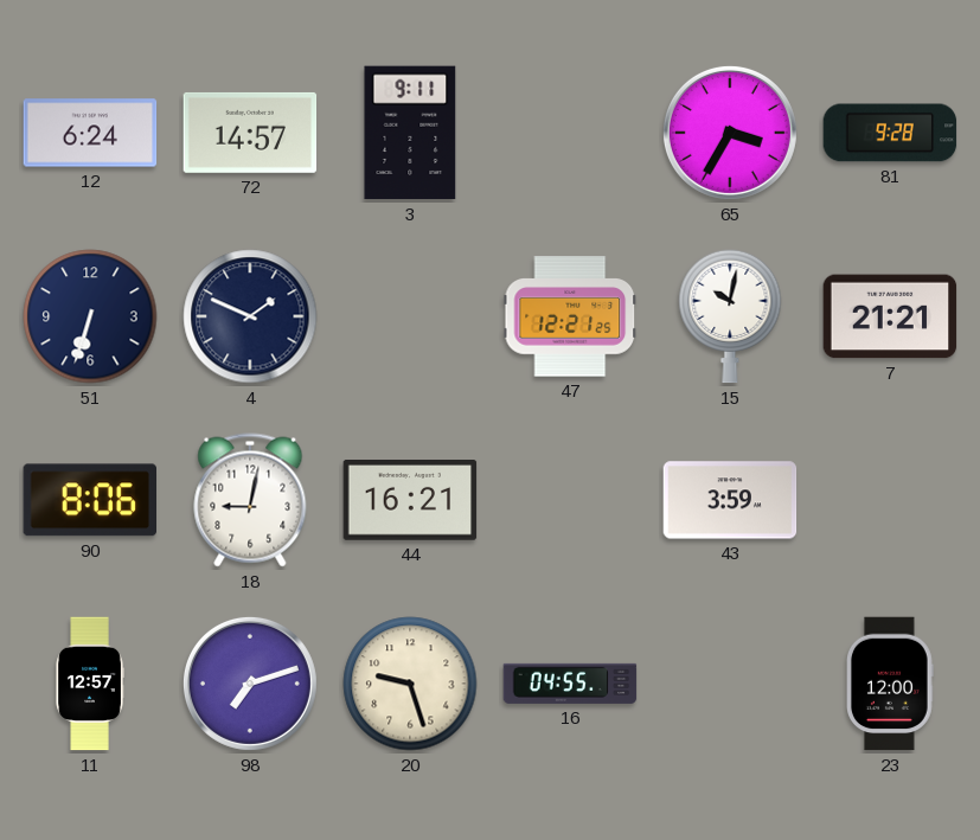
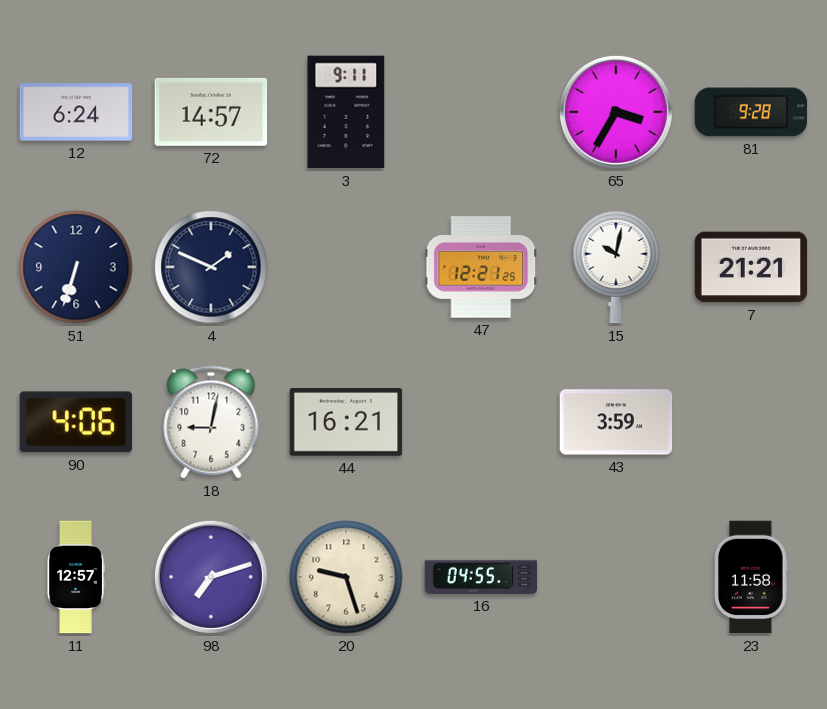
90: 8:06 -> 4:06
23: 12:00 -> 11:58
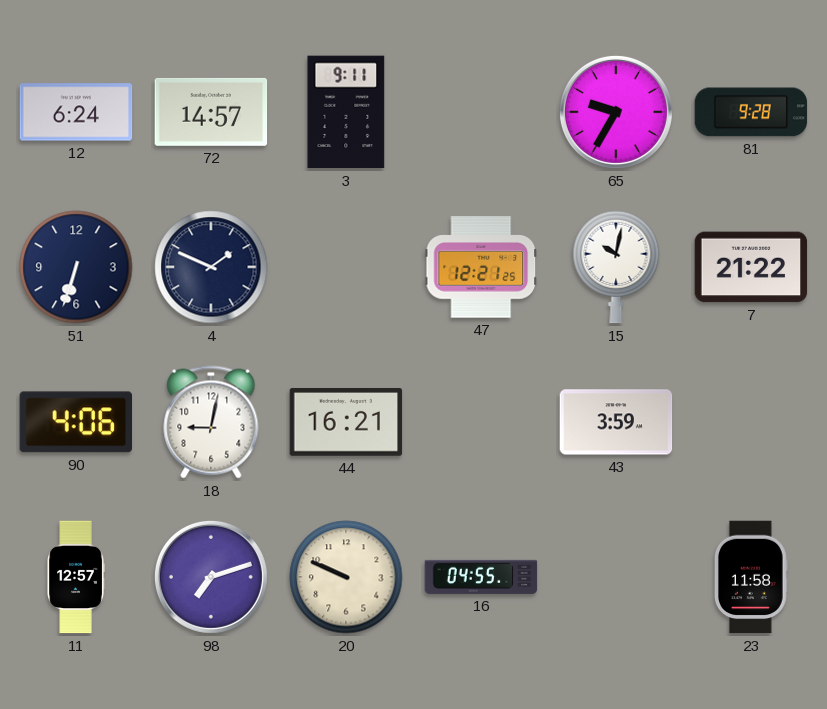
65: 3:35 -> 9:35
7: 21:21 -> 21:22
20: 9:27 -> 9:49
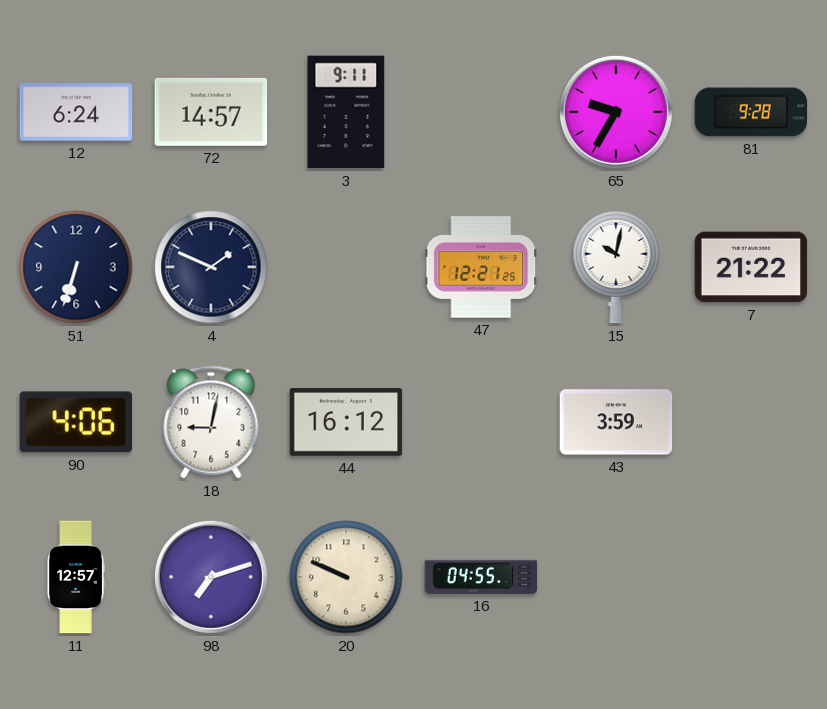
44: 16:21 -> 16:12
23: 11:58 -> none
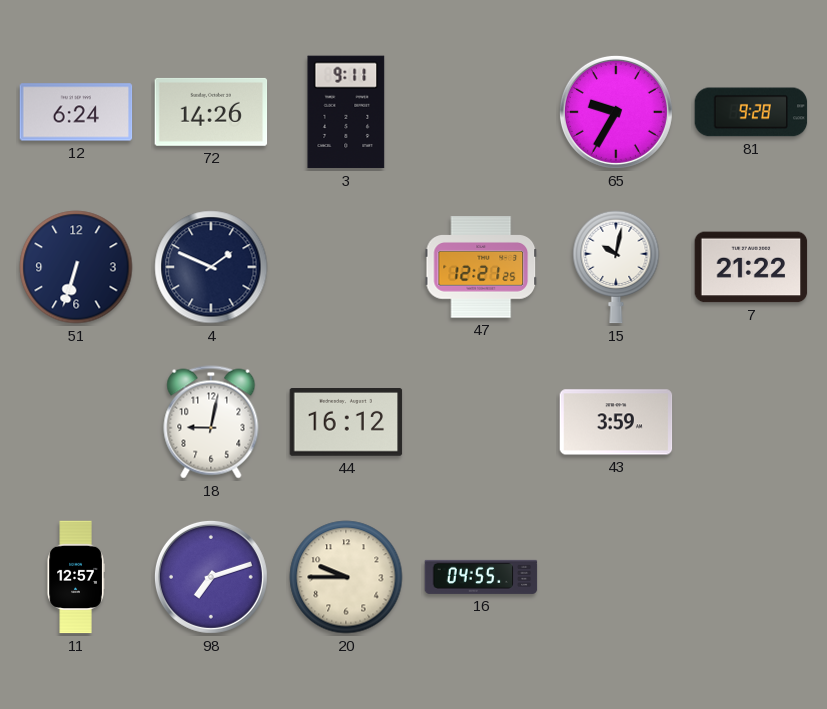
72: 14:57 -> 14:26
90: 4:06 -> none
20: 9:49 -> 9:45
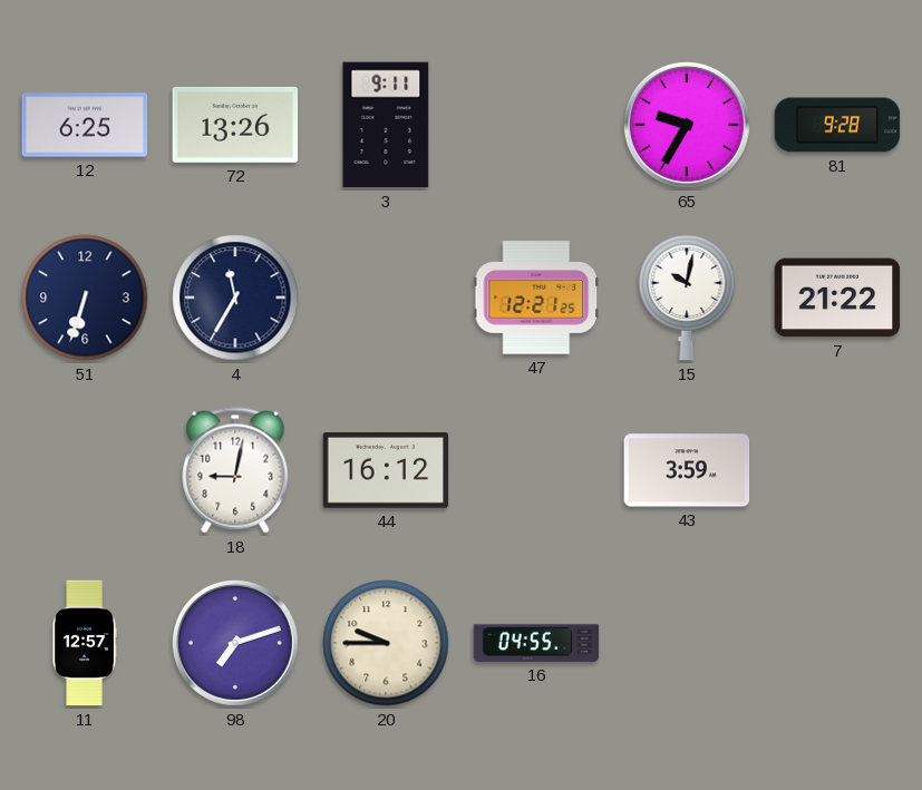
12: 6:24 -> 6:25
72: 14:26 -> 13:26
4: 1:49 -> 11:35
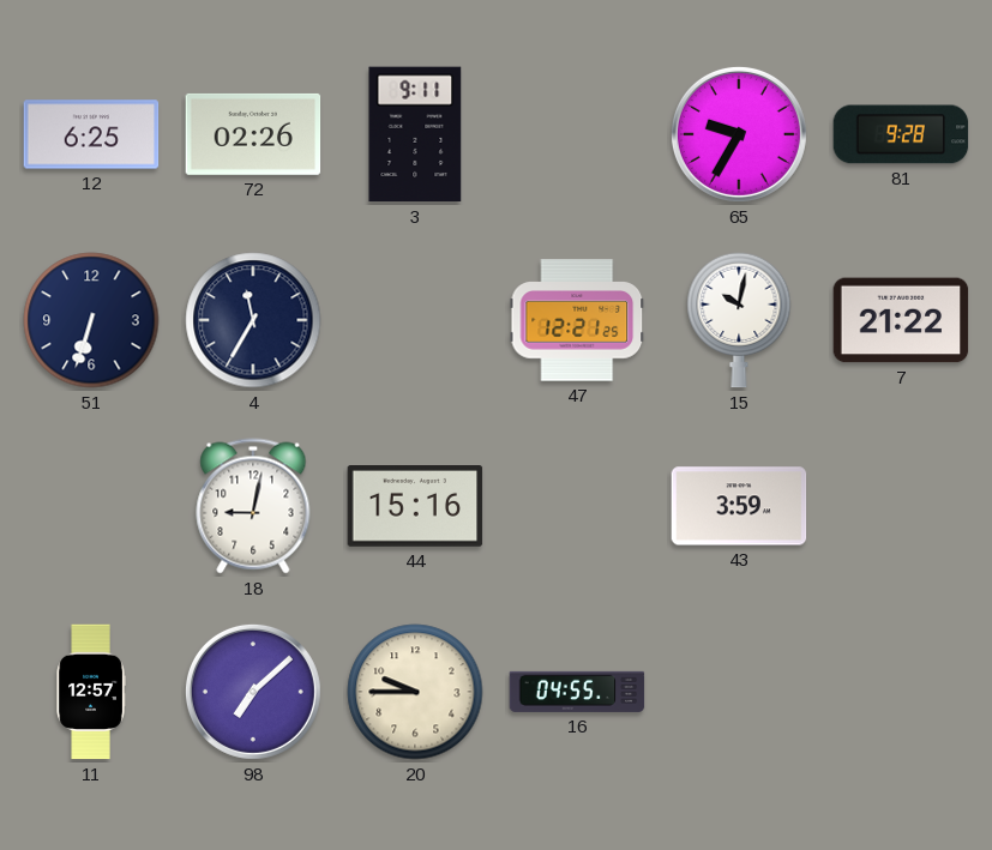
72: 13:26 -> 02:26
44: 16:12 -> 15:16
98: 7:12 -> 7:08
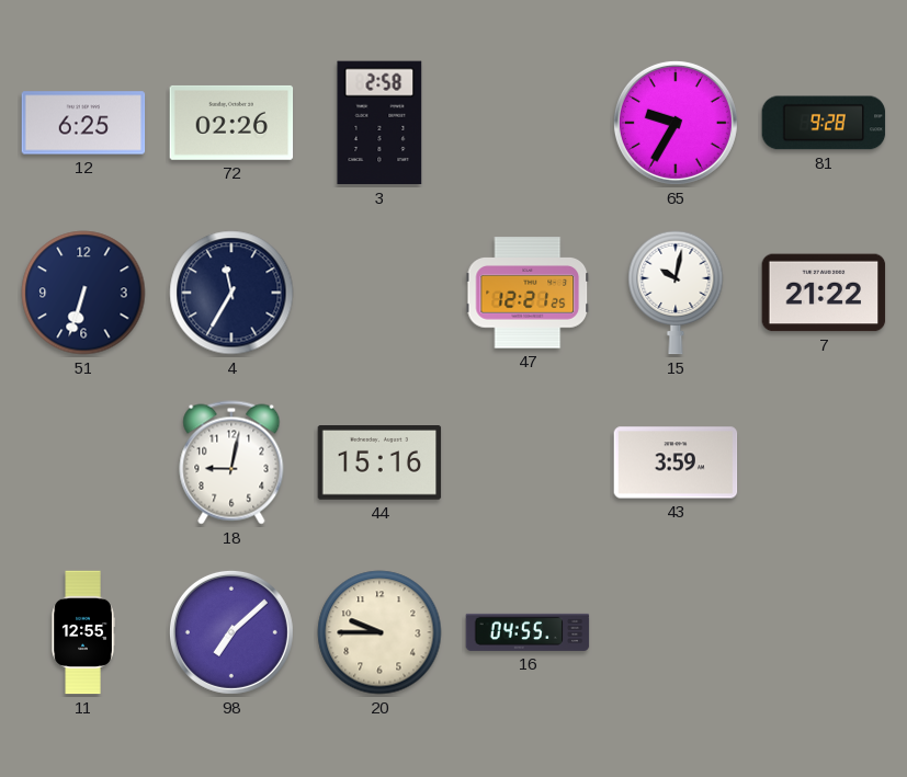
3: 9:11 -> 2:58
11: 12:57 -> 12:55
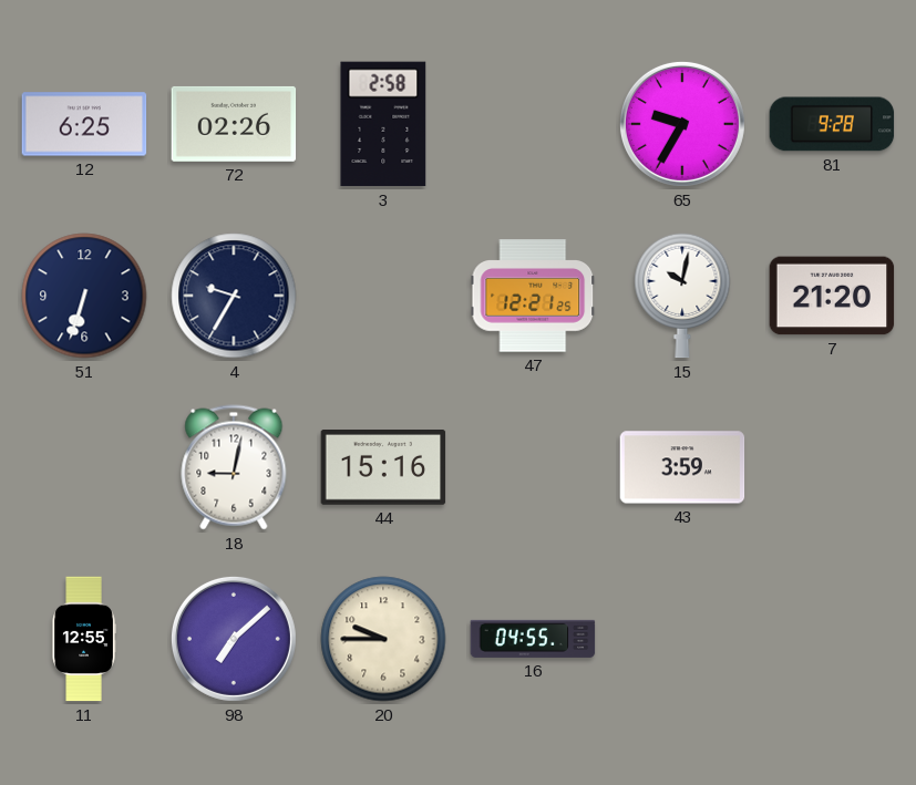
4: 11:35 -> 9:35
7: 21:22 -> 21:20
